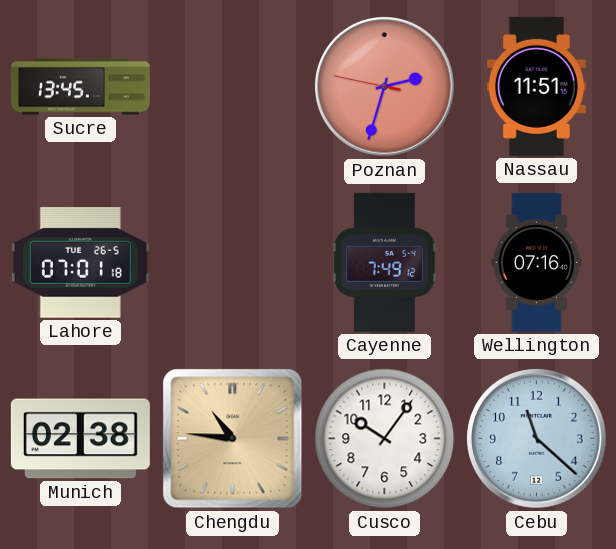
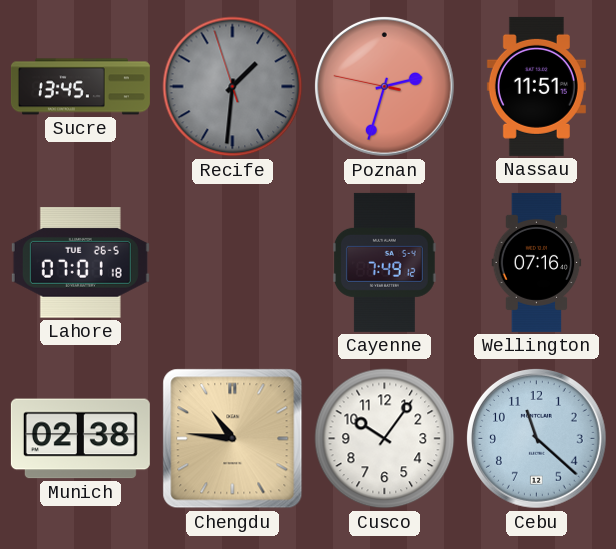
Recife: none -> 1:30
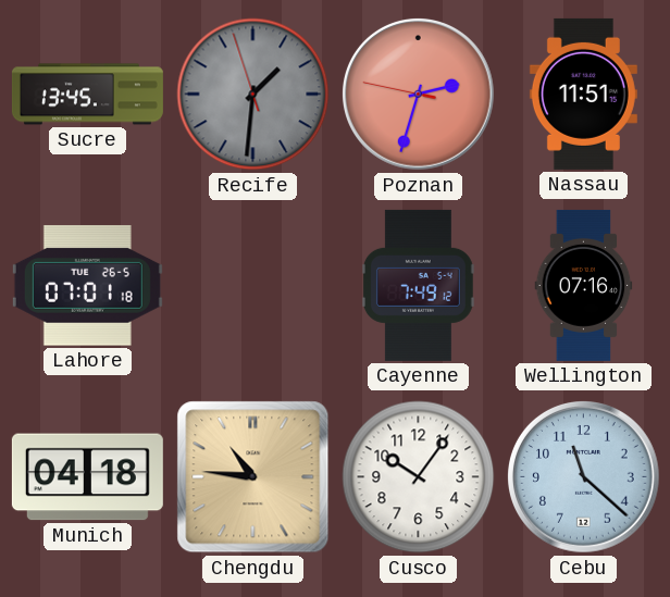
Munich: 02:38 -> 04:18
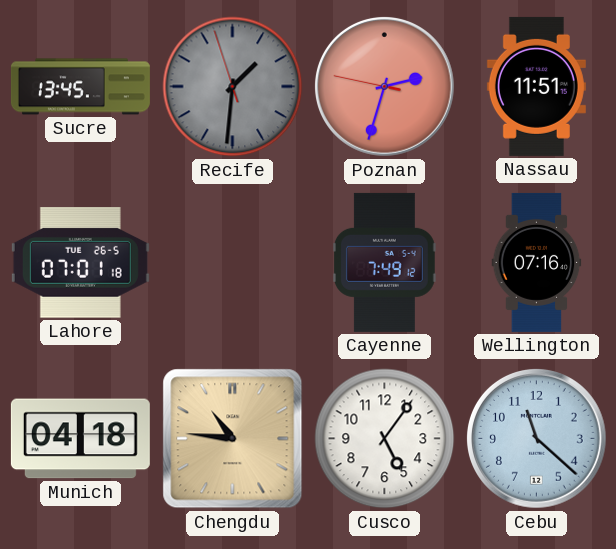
Cusco: 10:06 -> 5:06
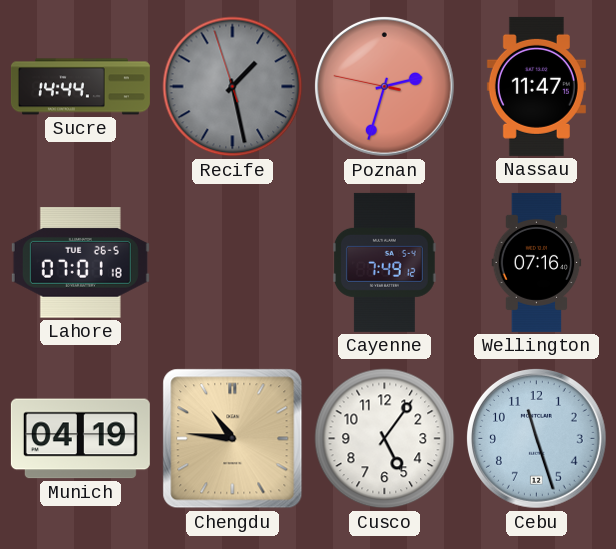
Sucre: 13:45 -> 14:44
Recife: 1:30 -> 1:27
Nassau: 11:51 -> 11:47
Munich: 04:18 -> 04:19
Cebu: 11:22 -> 11:27
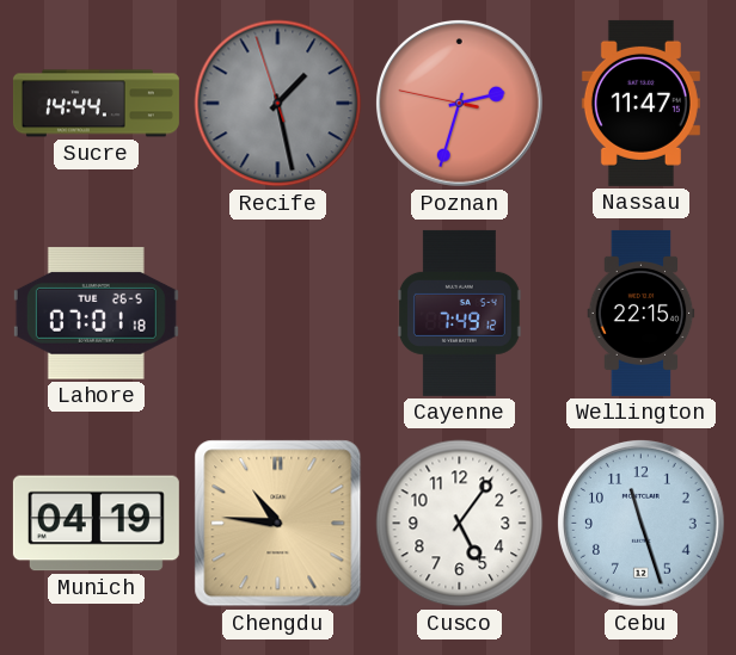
Wellington: 07:16 -> 22:15
